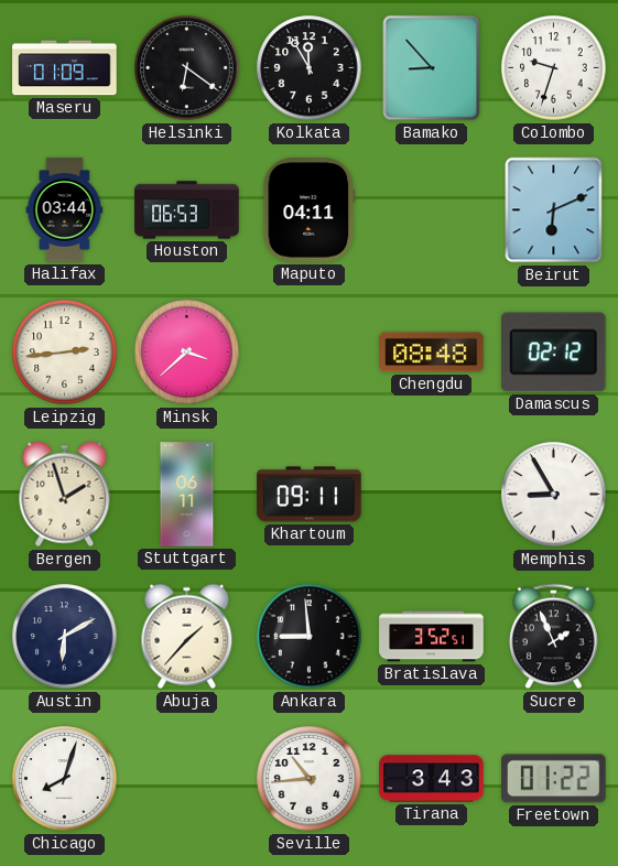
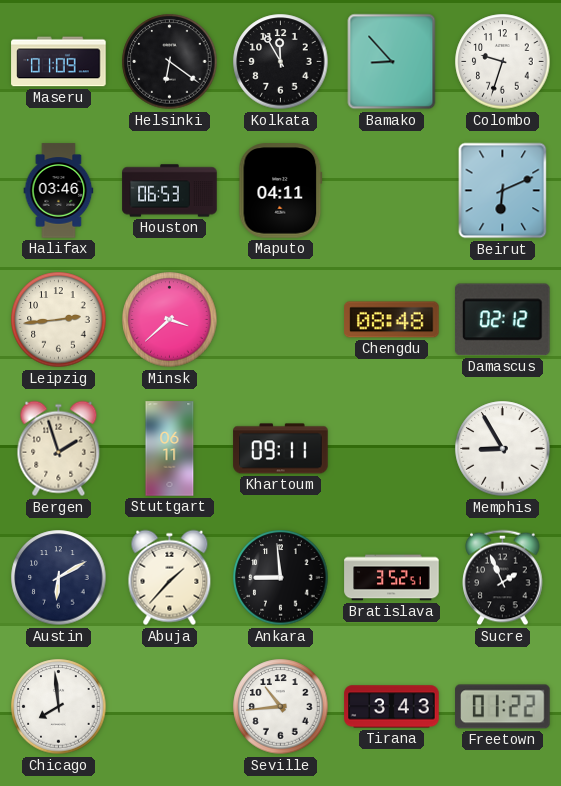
Halifax: 03:44 -> 03:46
Chicago: 8:03 -> 7:59
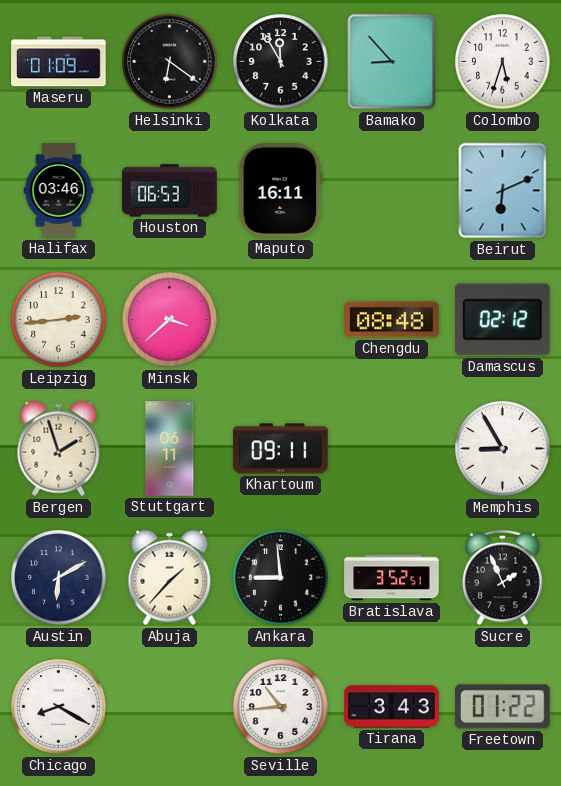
Colombo: 9:33 -> 5:33
Maputo: 04:11 -> 16:11
Chicago: 7:59 -> 8:20
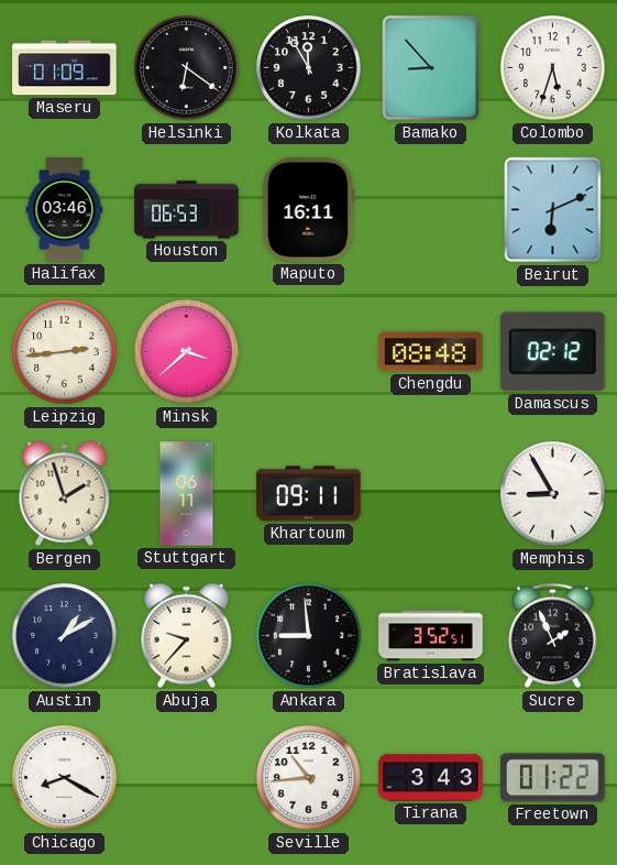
Austin: 6:10 -> 1:10
Abuja: 1:37 -> 9:37
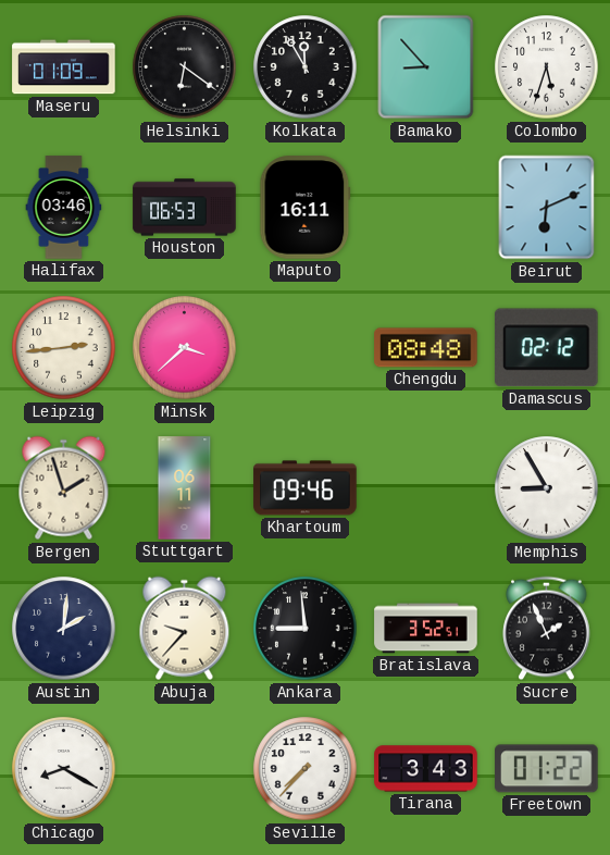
Khartoum: 09:11 -> 09:46
Austin: 1:10 -> 2:01
Seville: 10:44 -> 7:37
